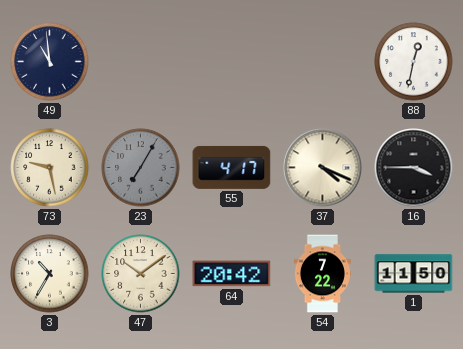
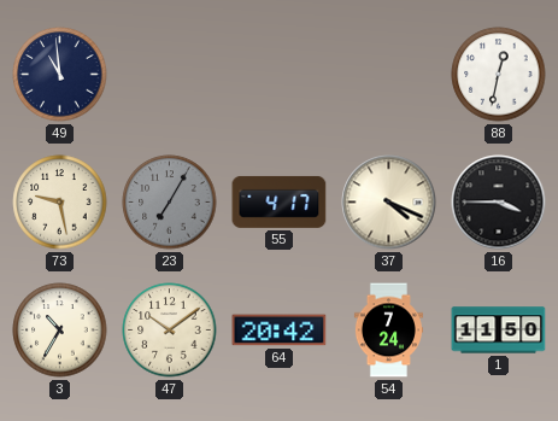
54: 7:22 -> 7:24
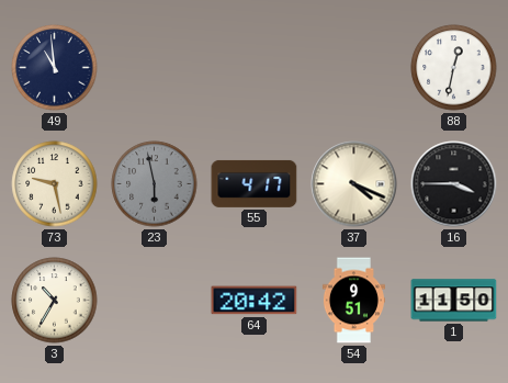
23: 7:05 -> 5:58
47: 10:09 -> none
54: 7:24 -> 9:51
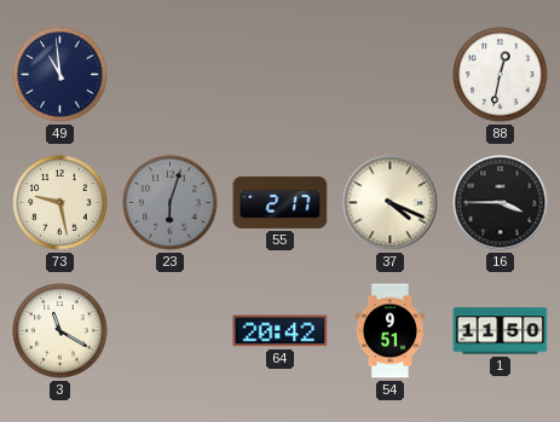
23: 5:58 -> 6:03
55: 4:17 -> 2:17
3: 10:35 -> 11:20
